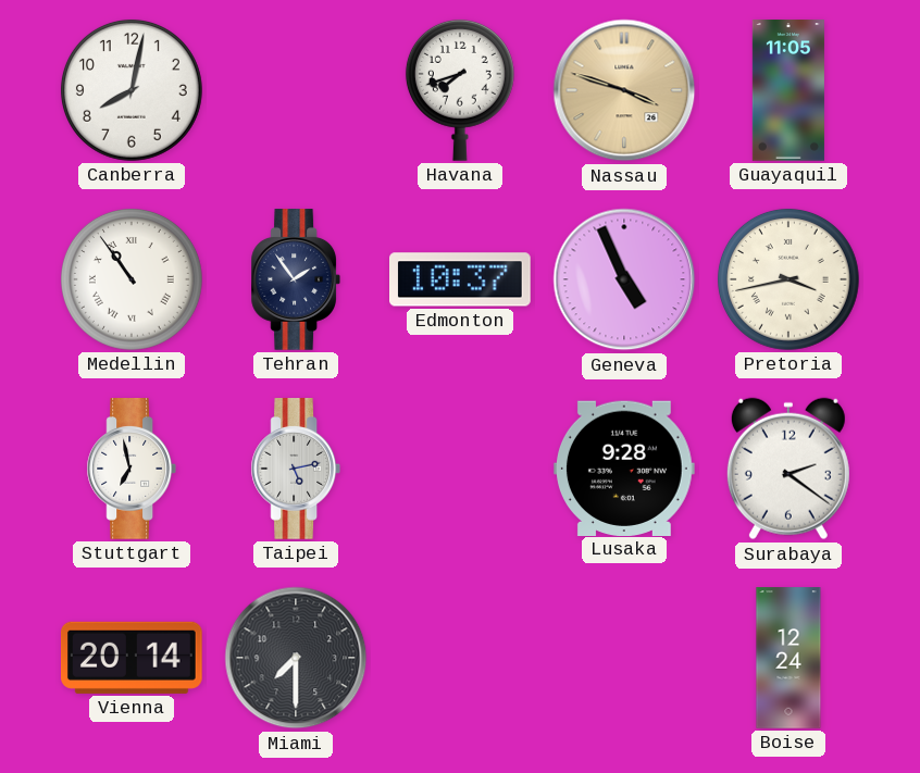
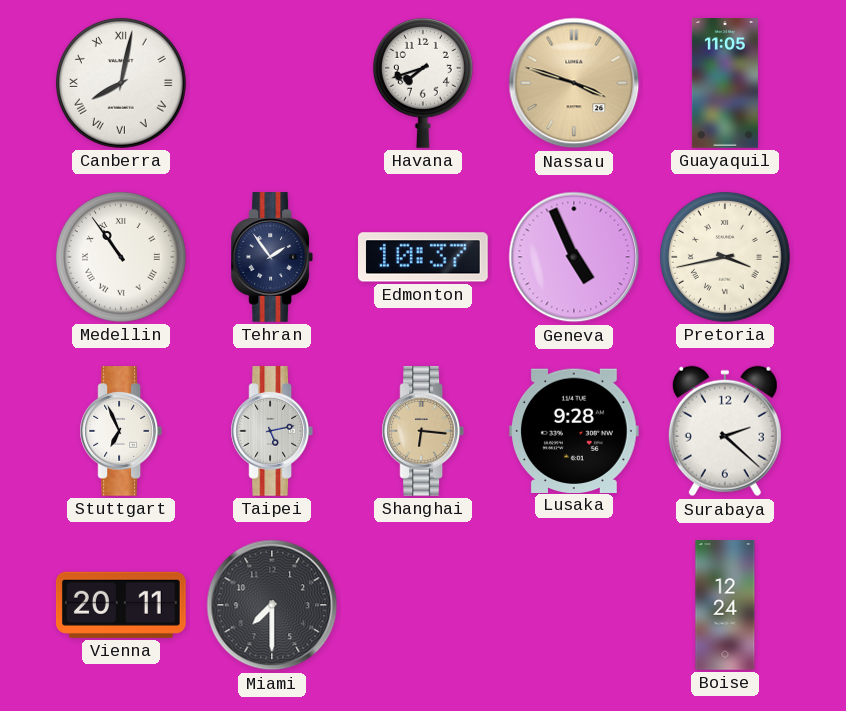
Canberra numerals: Arabic -> Roman
Stuttgart: 6:58 -> 6:56
Shanghai: none -> 6:16
Surabaya: 2:21 -> 2:22
Vienna: 20:14 -> 20:11
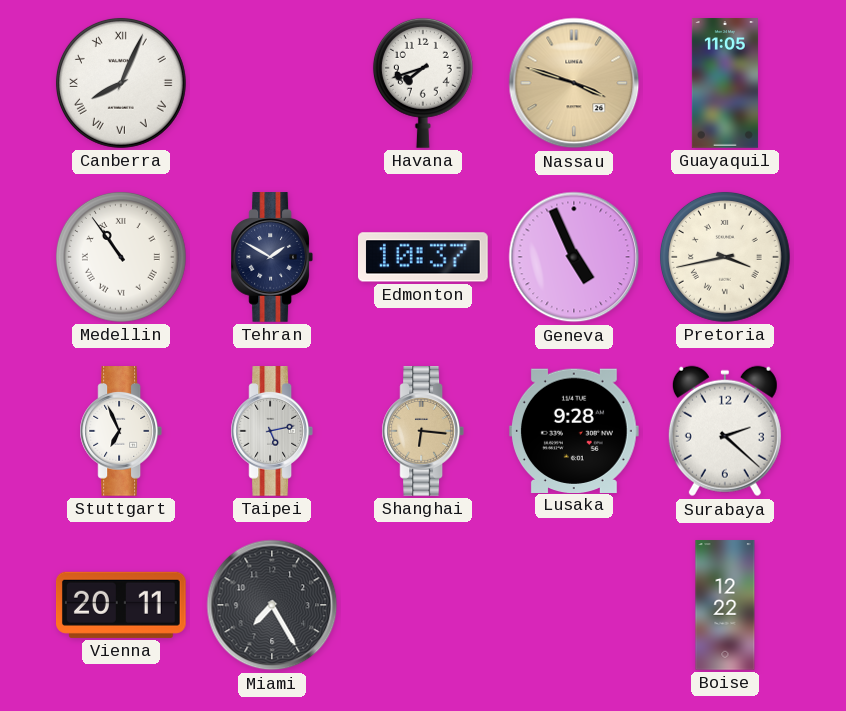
Canberra: 8:02 -> 8:04
Tehran: 1:54 -> 1:50
Miami: 7:30 -> 7:25
Boise: 12:24 -> 12:22
